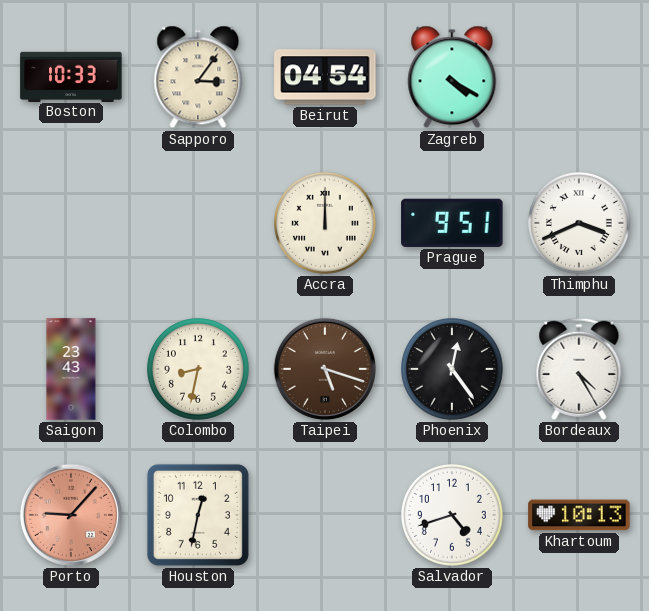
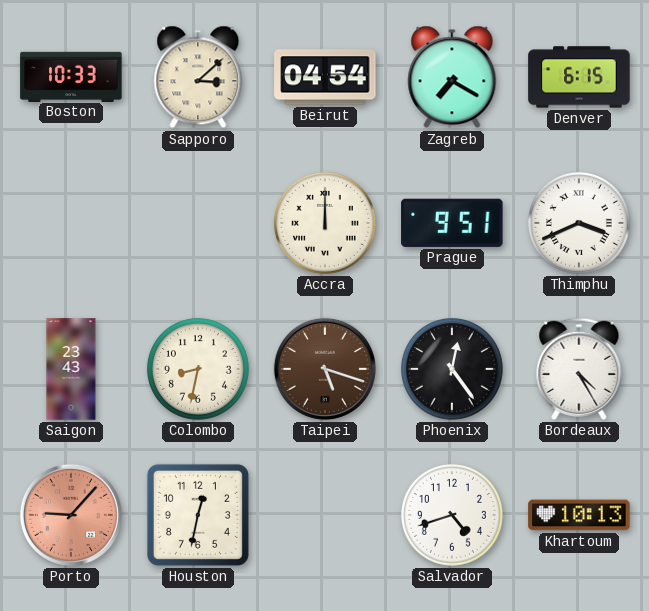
Sapporo: 3:06 -> 3:08
Zagreb: 4:20 -> 7:20
Denver: none -> 6:15
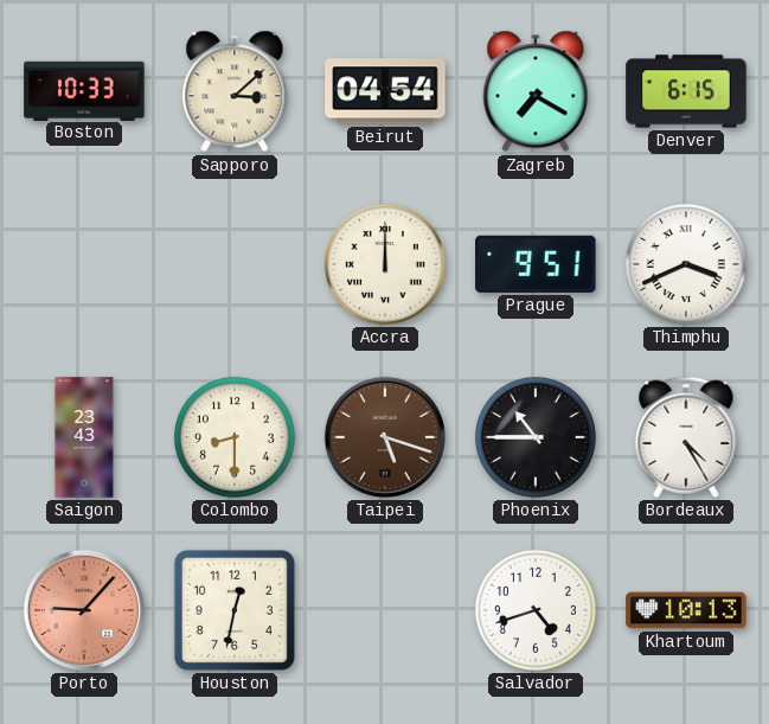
Colombo: 8:32 -> 8:30
Phoenix: 12:24 -> 10:45
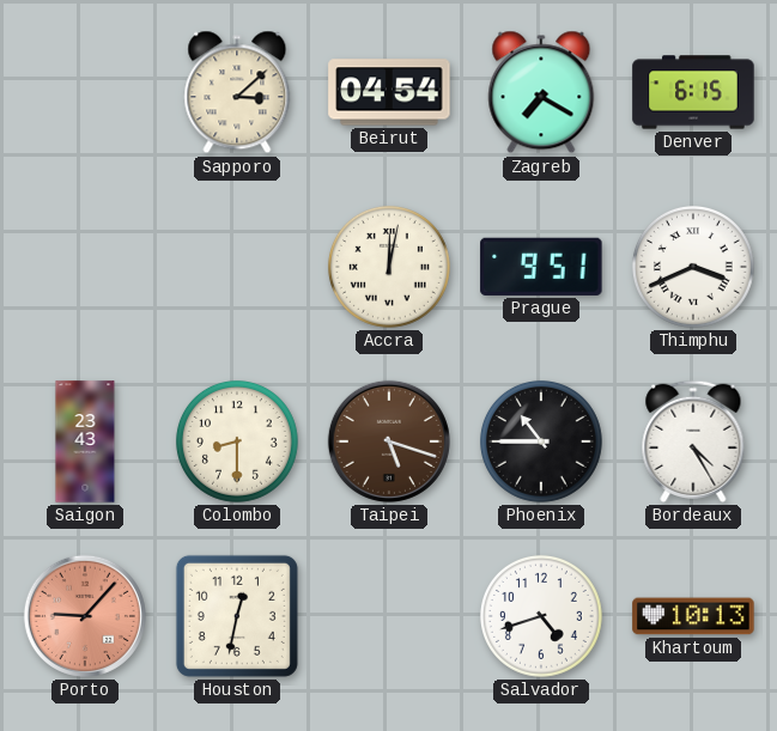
Boston: 10:33 -> none
Accra: 12:00 -> 12:02
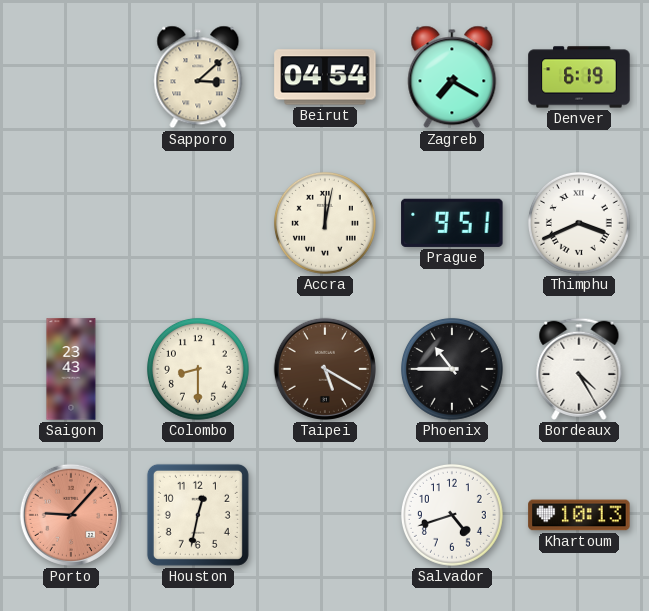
Denver: 6:15 -> 6:19
Taipei: 5:18 -> 5:20
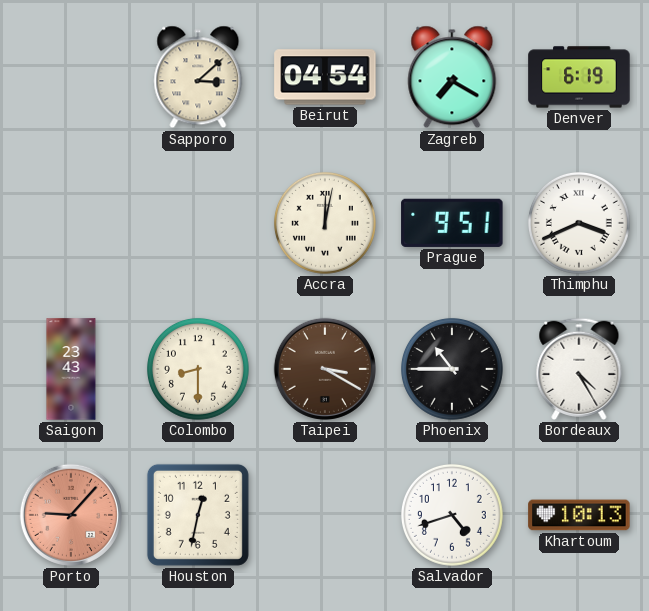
Taipei: 5:20 -> 3:20
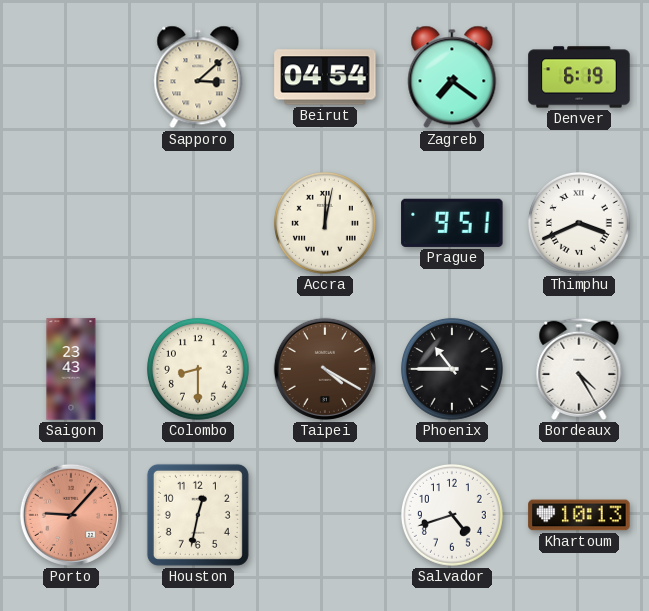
Zagreb: 7:20 -> 7:21
Taipei: 3:20 -> 4:20
